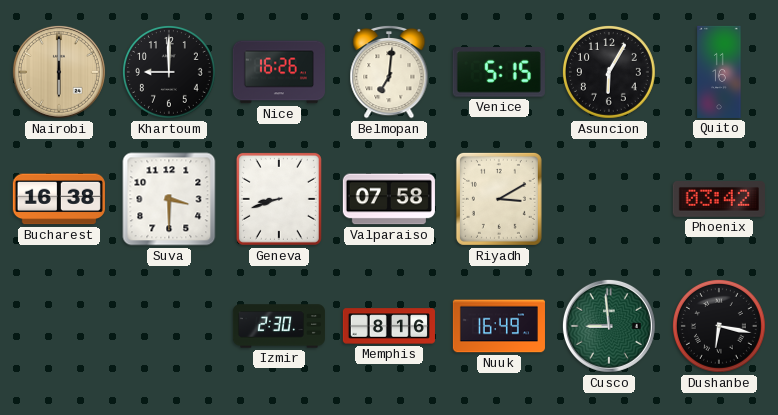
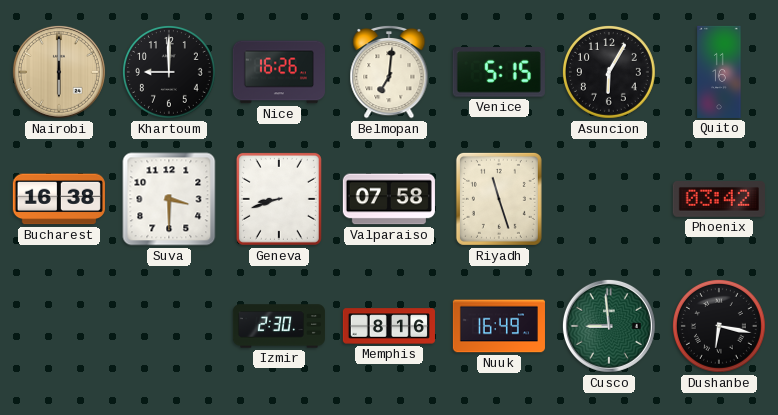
Riyadh: 3:10 -> 11:27
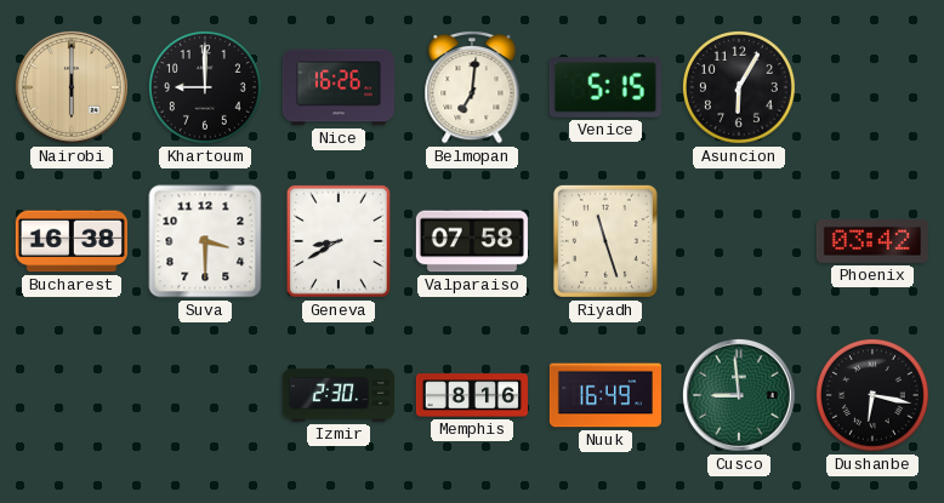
Quito: 11:16 -> none
Geneva: 8:42 -> 8:40
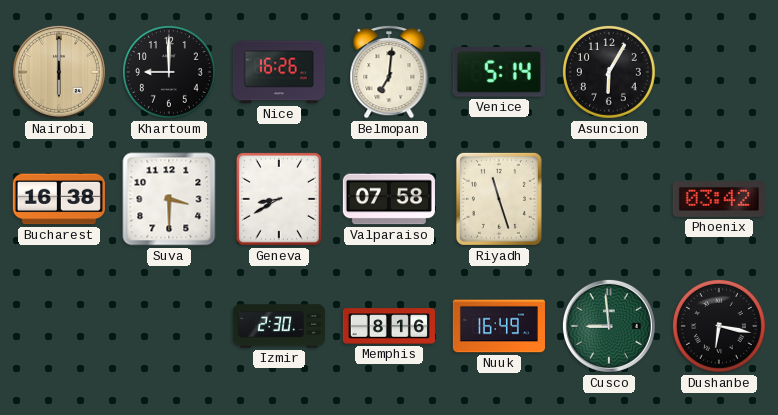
Venice: 5:15 -> 5:14
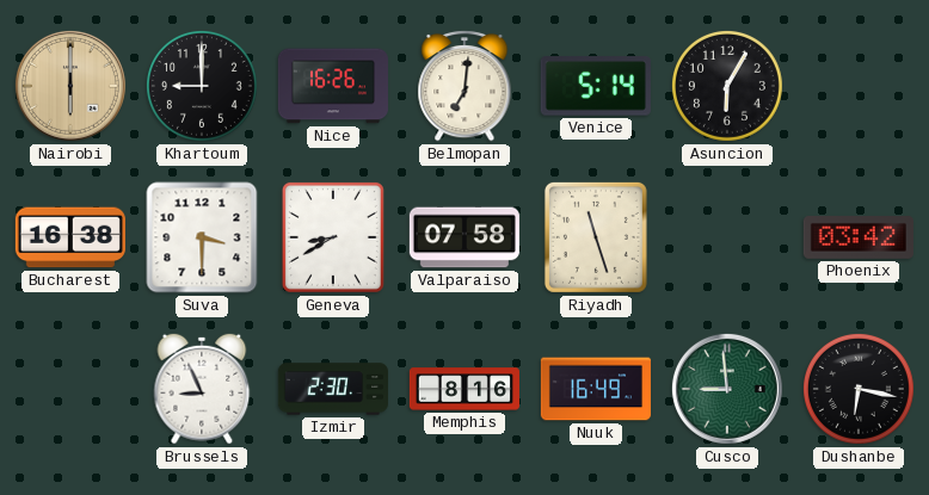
Brussels: none -> 8:56
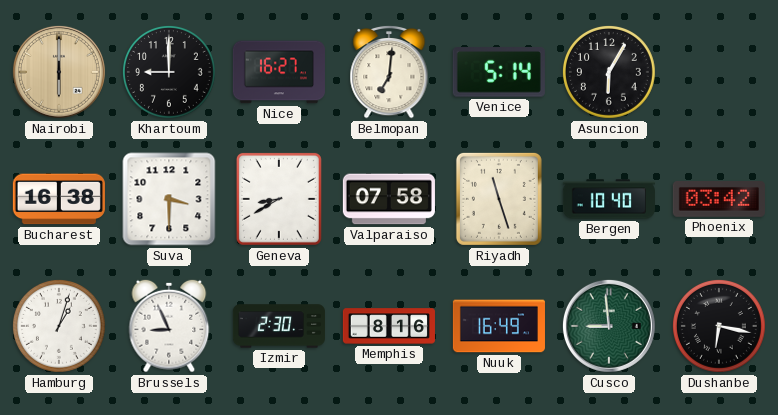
Nice: 16:26 -> 16:27
Bergen: none -> 10:40
Hamburg: none -> 1:03
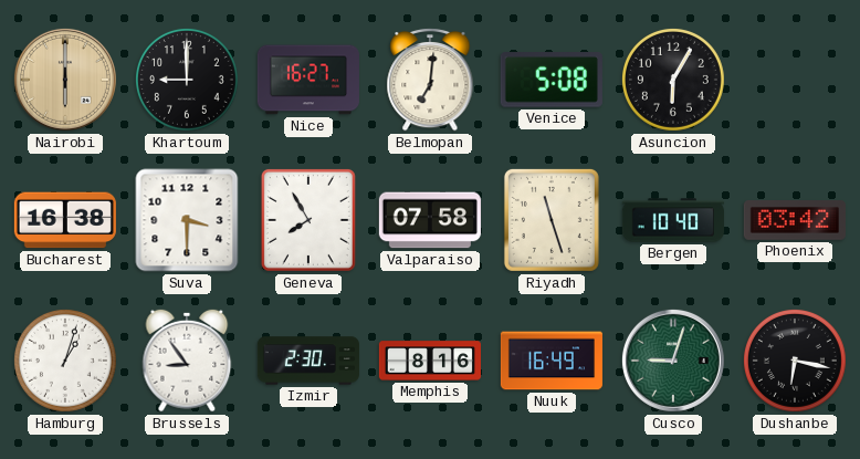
Venice: 5:14 -> 5:08
Geneva: 8:40 -> 7:55
Brussels: 8:56 -> 8:54
Cusco: 8:59 -> 9:03
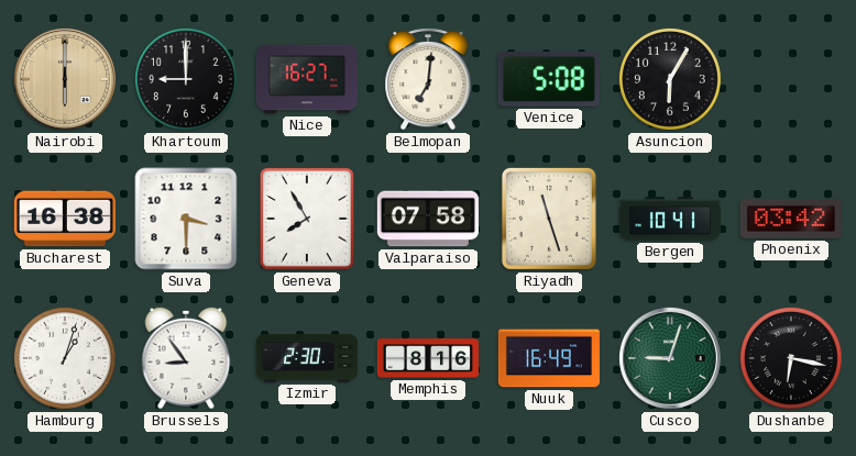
Bergen: 10:40 -> 10:41
